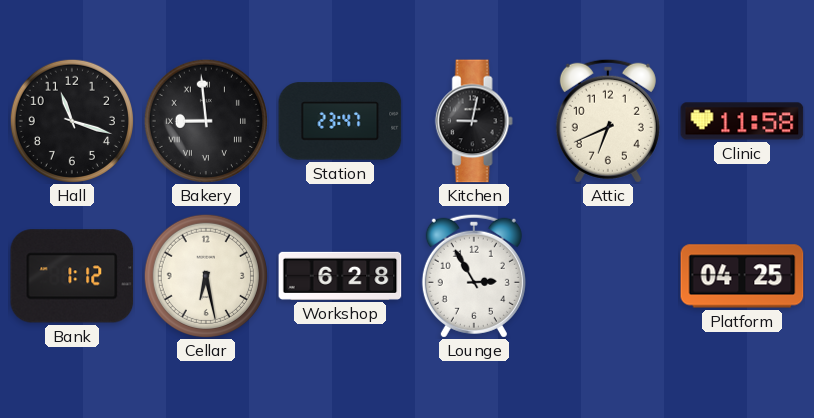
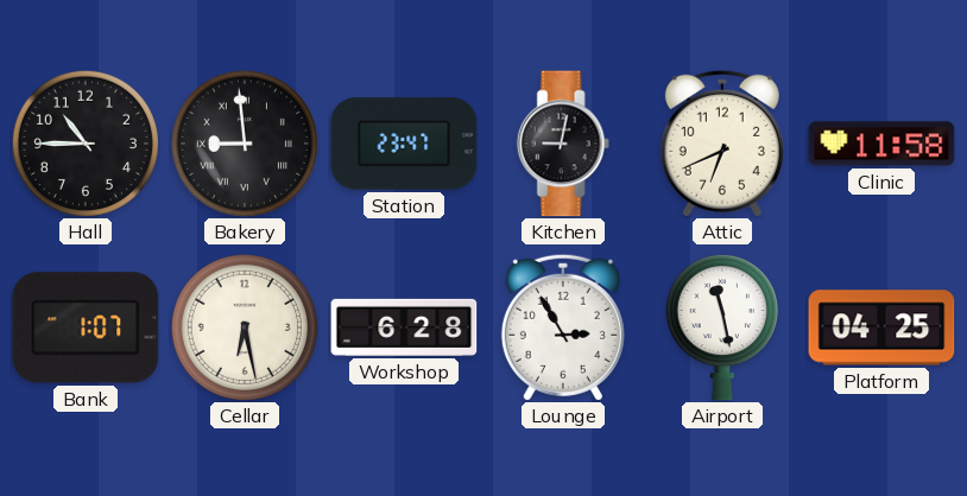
Hall: 11:18 -> 10:45
Bank: 1:12 -> 1:07
Airport: none -> 11:28
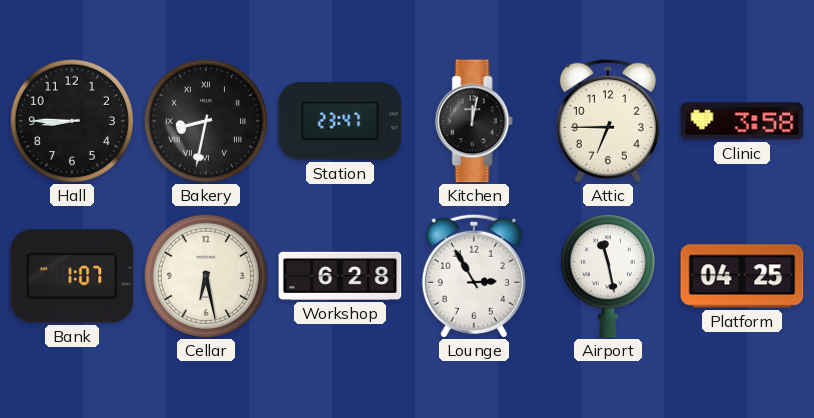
Hall: 10:45 -> 8:45
Bakery: 8:59 -> 8:32
Kitchen: 9:02 -> 12:02
Attic: 6:41 -> 6:45
Clinic: 11:58 -> 3:58
